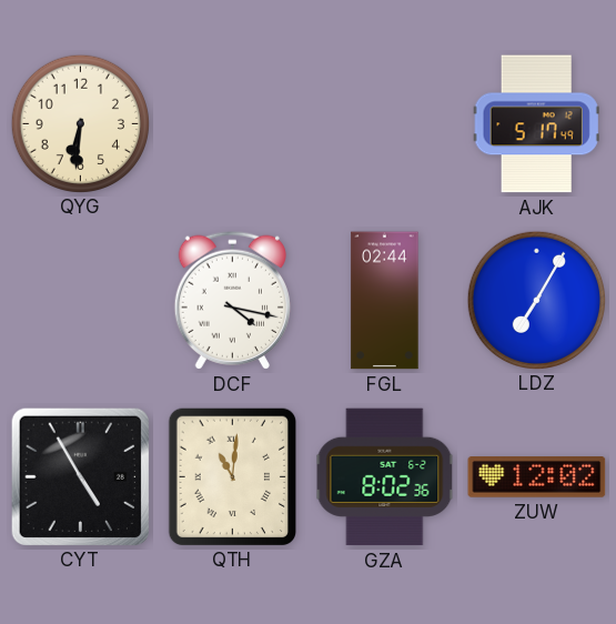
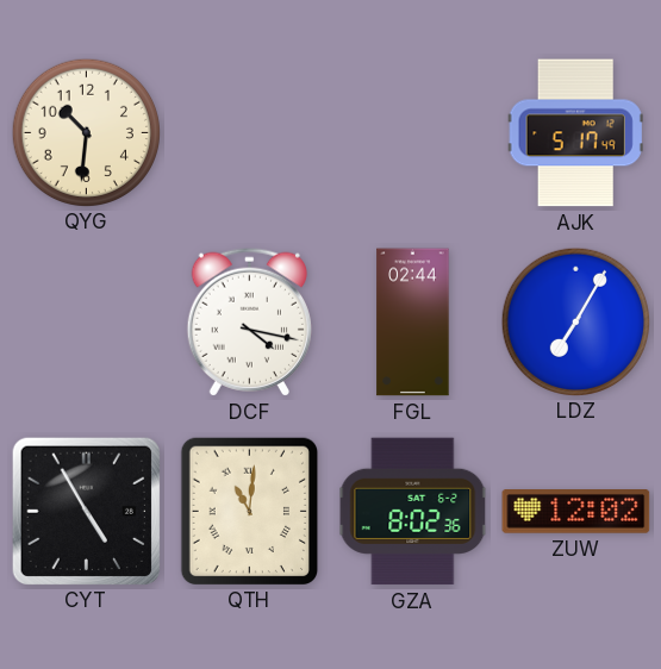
QYG: 6:31 -> 10:31
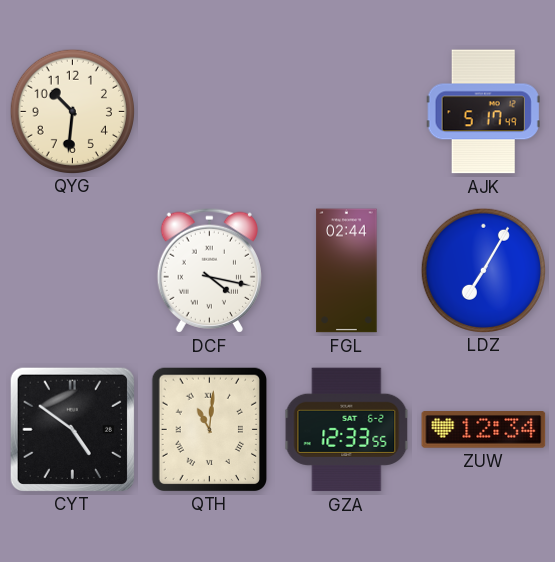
CYT: 4:55 -> 4:51
GZA: 8:02 -> 12:33
ZUW: 12:02 -> 12:34
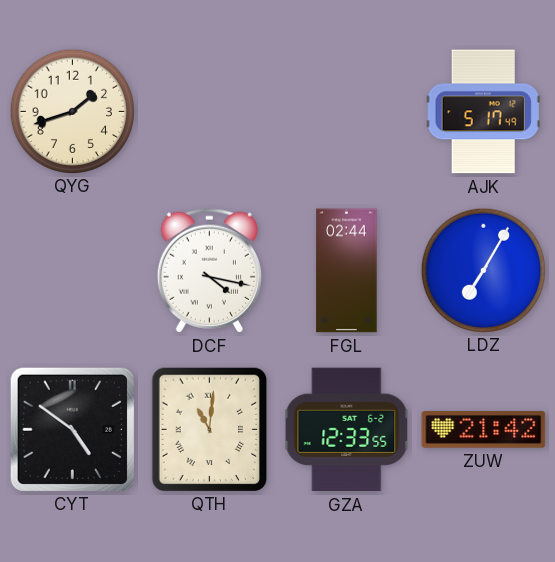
QYG: 10:31 -> 1:42
ZUW: 12:34 -> 21:42
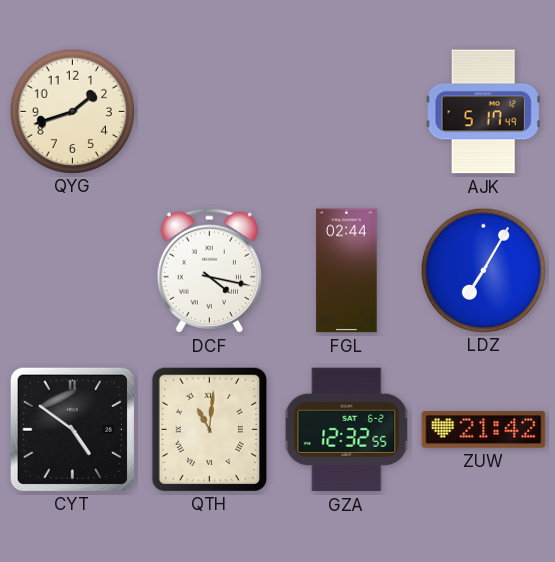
GZA: 12:33 -> 12:32
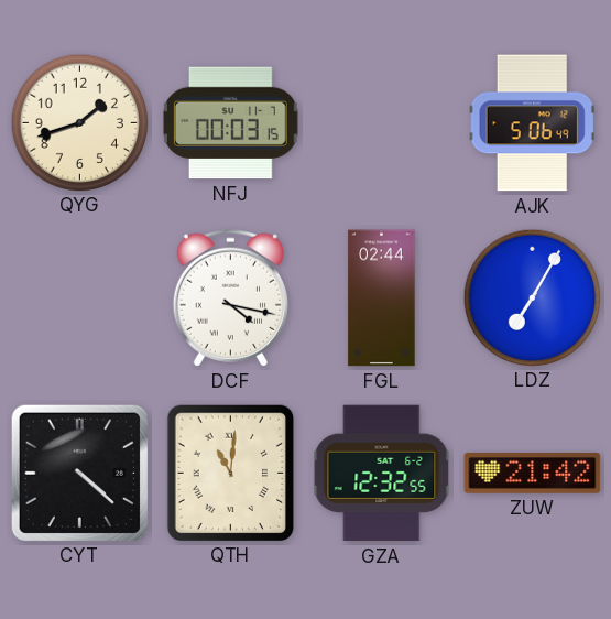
NFJ: none -> 00:03
AJK: 5:17 -> 5:06
CYT: 4:51 -> 4:22
